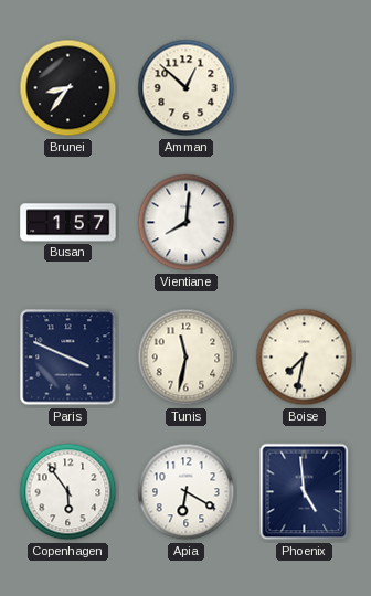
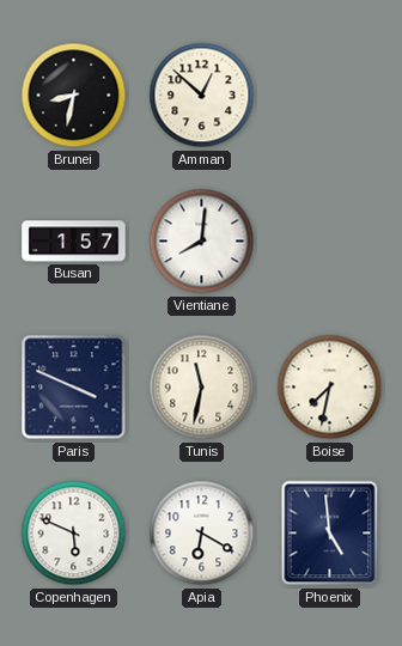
Brunei: 8:36 -> 8:32
Copenhagen: 5:54 -> 5:49
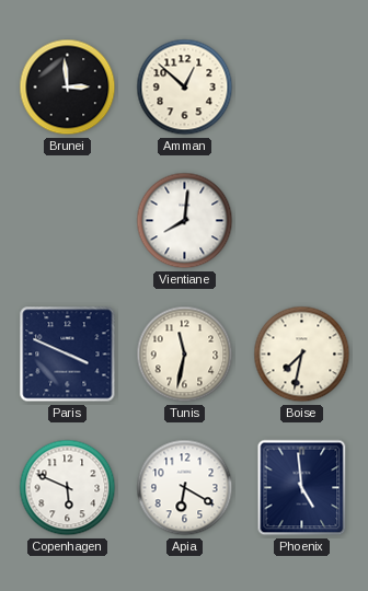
Brunei: 8:32 -> 2:59
Busan: 1:57 -> none
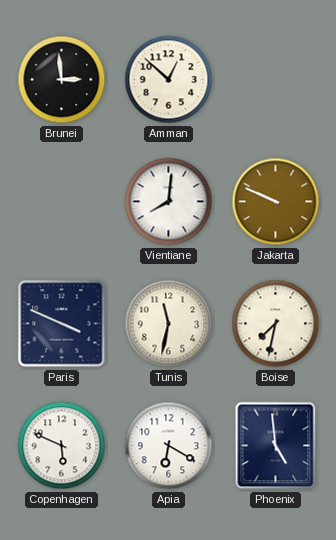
Jakarta: none -> 9:49
